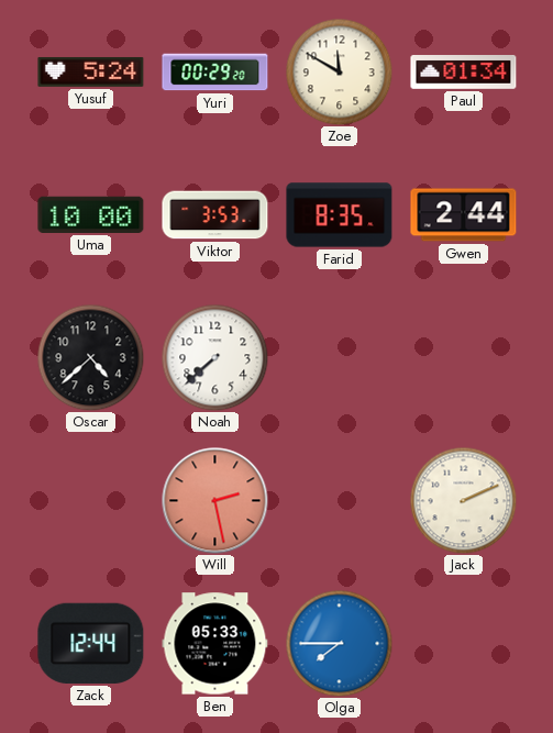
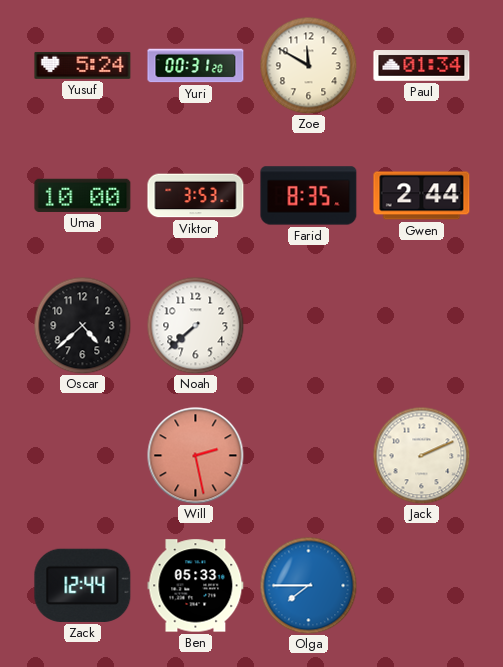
Yuri: 00:29 -> 00:31
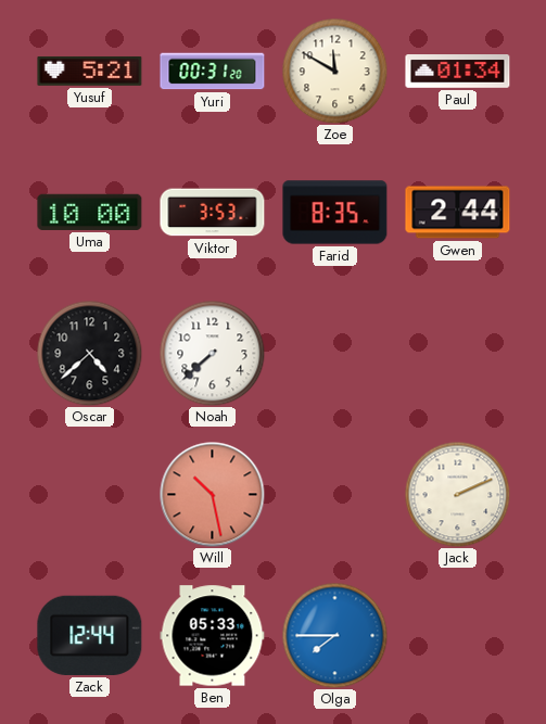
Yusuf: 5:24 -> 5:21
Will: 2:28 -> 10:28
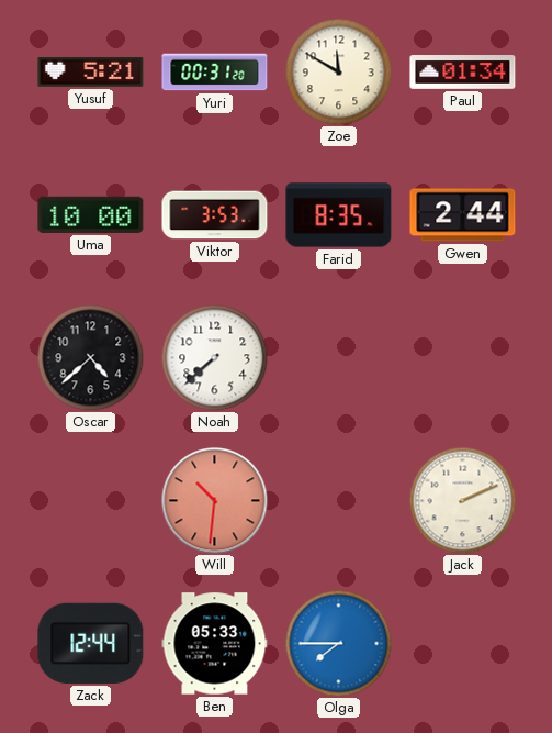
Will: 10:28 -> 10:31
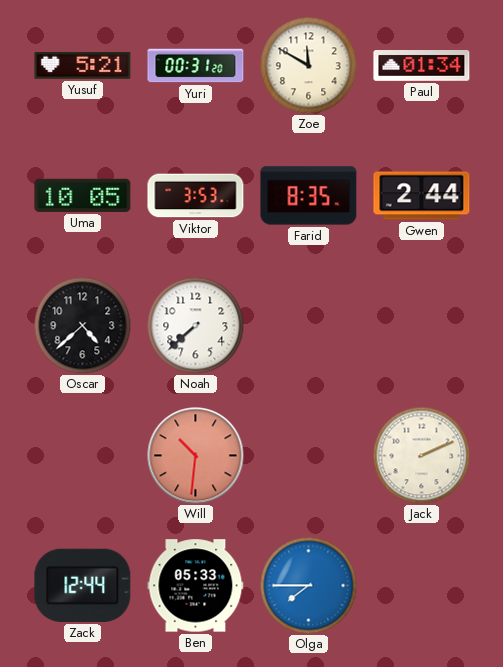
Uma: 10:00 -> 10:05
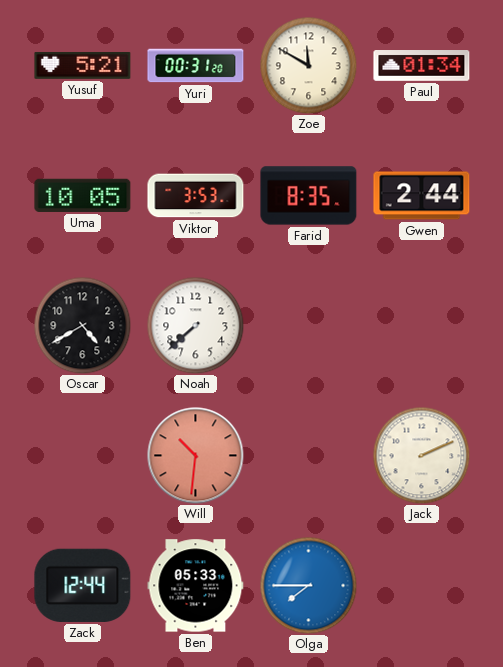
Oscar: 4:38 -> 4:40
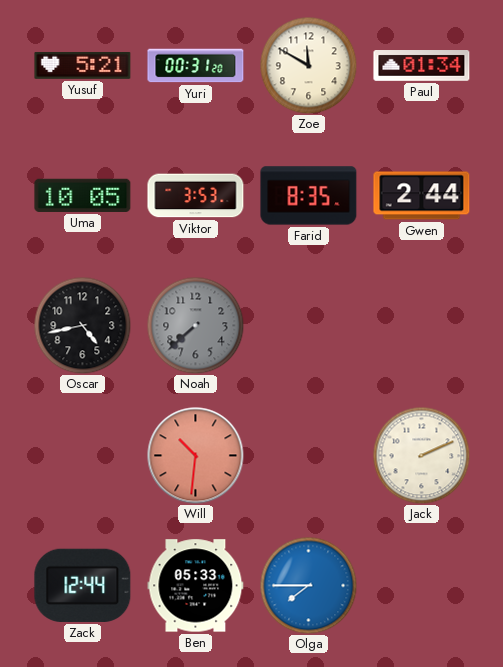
Oscar: 4:40 -> 4:43
Noah dial: white -> grey
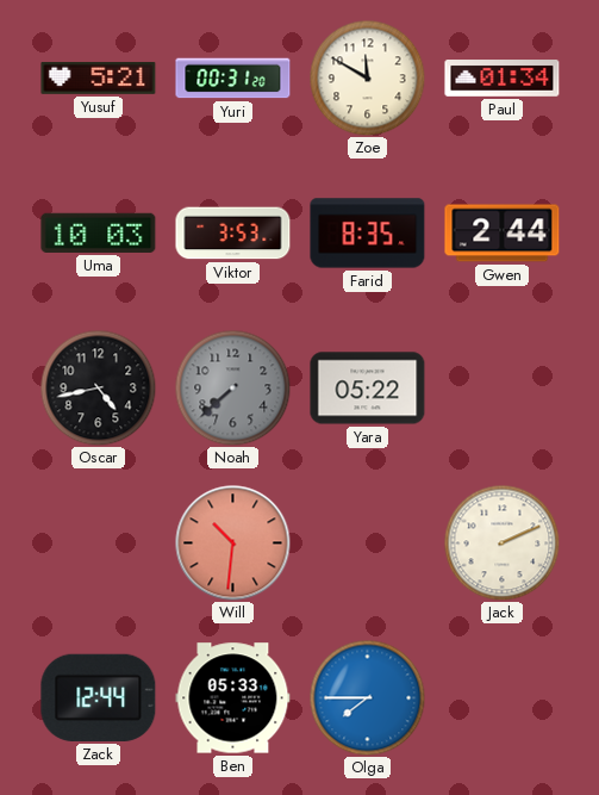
Uma: 10:05 -> 10:03
Yara: none -> 05:22
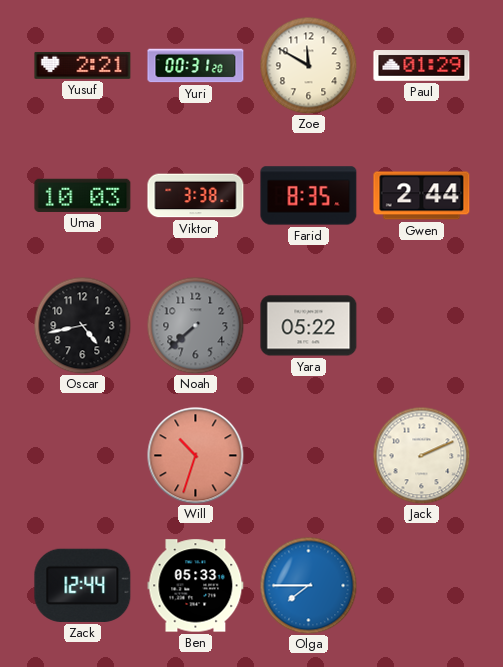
Yusuf: 5:21 -> 2:21
Paul: 01:34 -> 01:29
Viktor: 3:53 -> 3:38
Will: 10:31 -> 10:33
